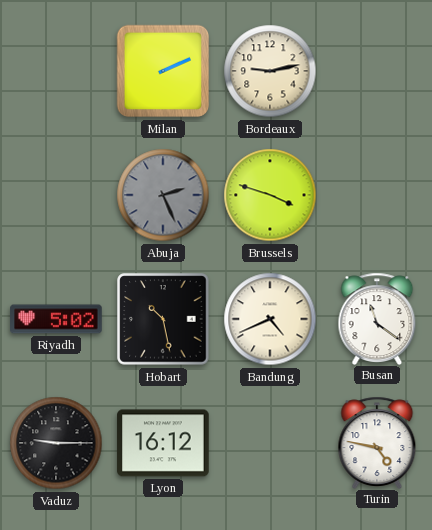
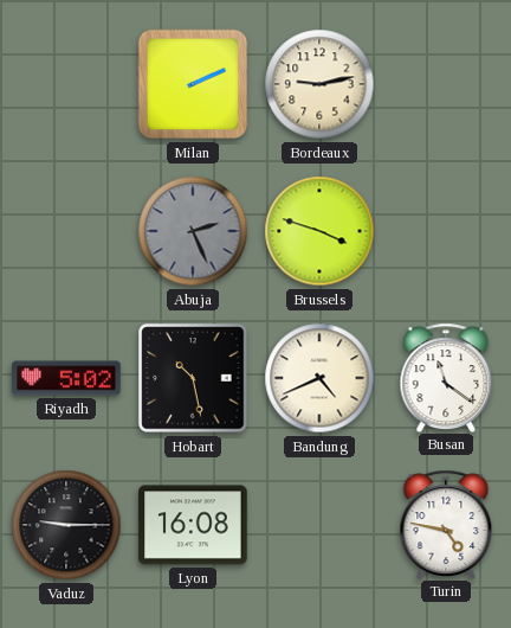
Lyon: 16:12 -> 16:08
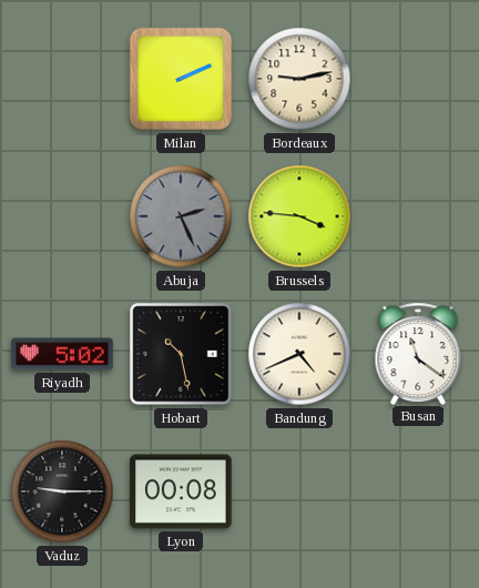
Brussels: 3:48 -> 3:46
Lyon: 16:08 -> 00:08
Turin: 4:47 -> none
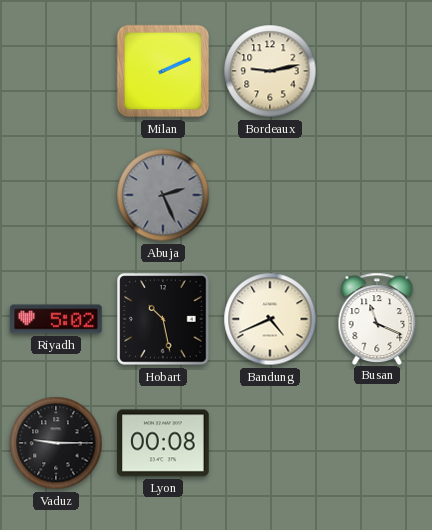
Brussels: 3:46 -> none
Busan: 11:21 -> 11:19
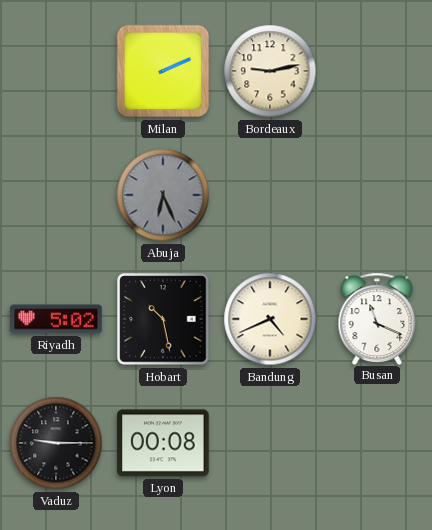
Abuja: 2:26 -> 6:26
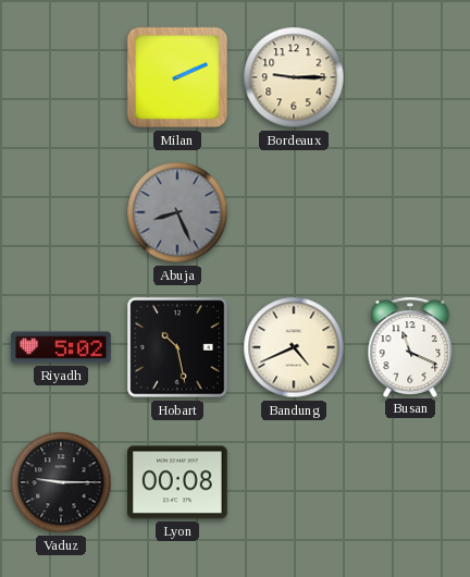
Bordeaux: 9:13 -> 9:15
Abuja: 6:26 -> 8:26
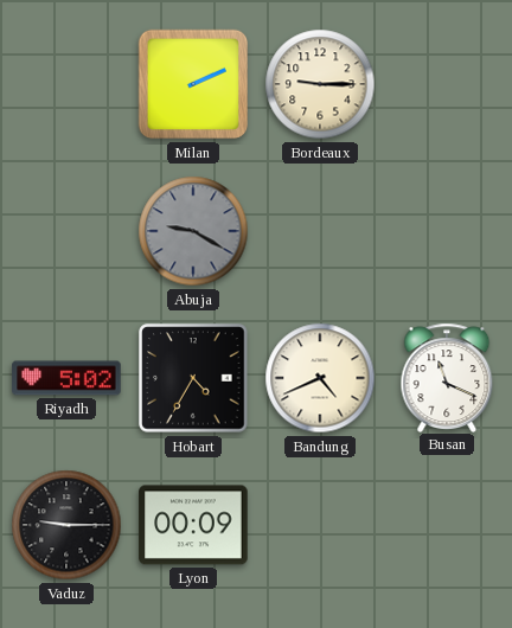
Abuja: 8:26 -> 9:20
Hobart: 10:28 -> 4:35
Lyon: 00:08 -> 00:09
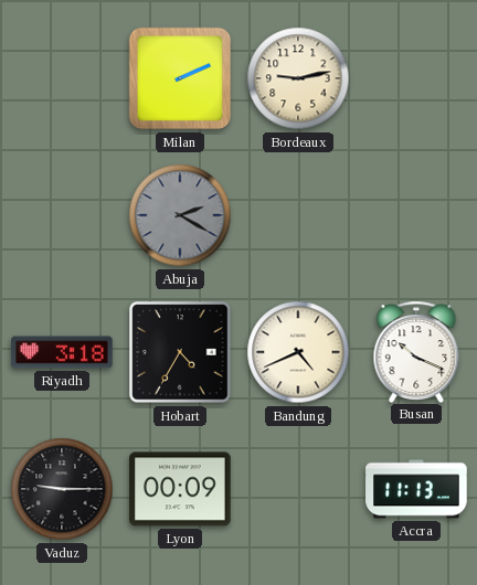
Bordeaux: 9:15 -> 9:13
Abuja: 9:20 -> 2:20
Riyadh: 5:02 -> 3:18
Busan: 11:19 -> 10:19
Accra: none -> 11:13
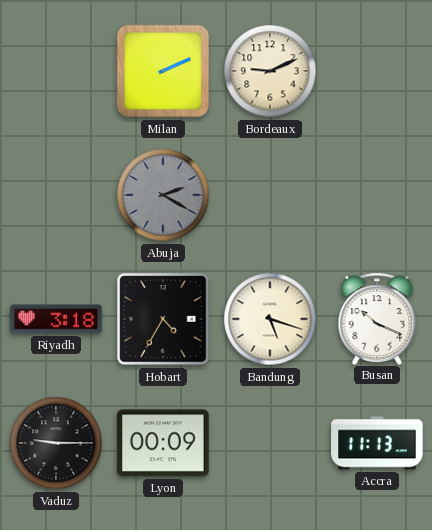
Bordeaux: 9:13 -> 9:11
Bandung: 4:41 -> 5:18
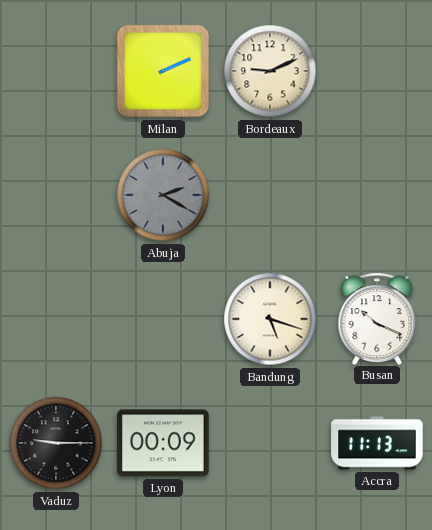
Riyadh: 3:18 -> none
Hobart: 4:35 -> none
